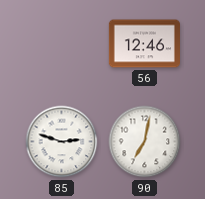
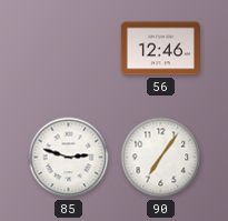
90: 7:02 -> 7:06
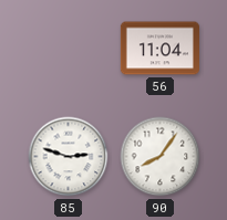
56: 12:46 -> 11:04
90: 7:06 -> 8:06
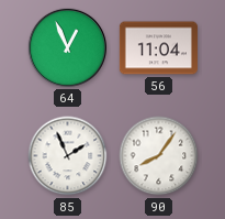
64: none -> 12:56
85: 2:48 -> 1:56
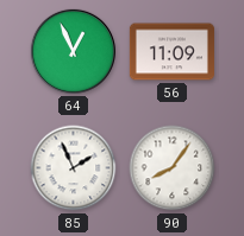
56: 11:04 -> 11:09
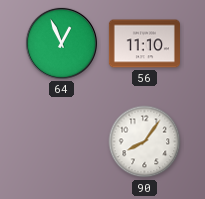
56: 11:09 -> 11:10
85: 1:56 -> none
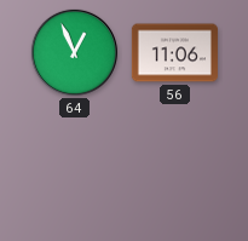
56: 11:10 -> 11:06
90: 8:06 -> none
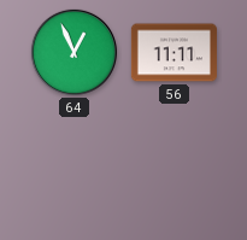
56: 11:06 -> 11:11
